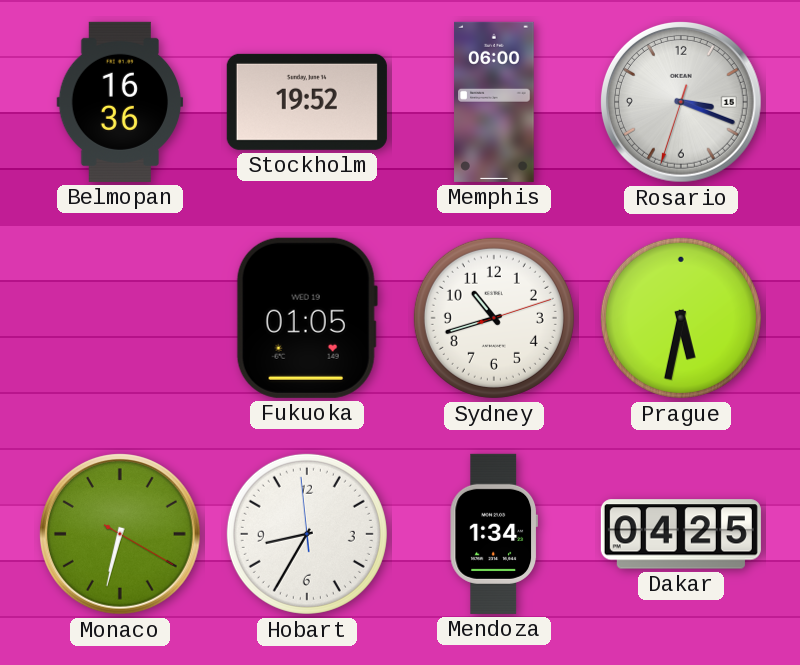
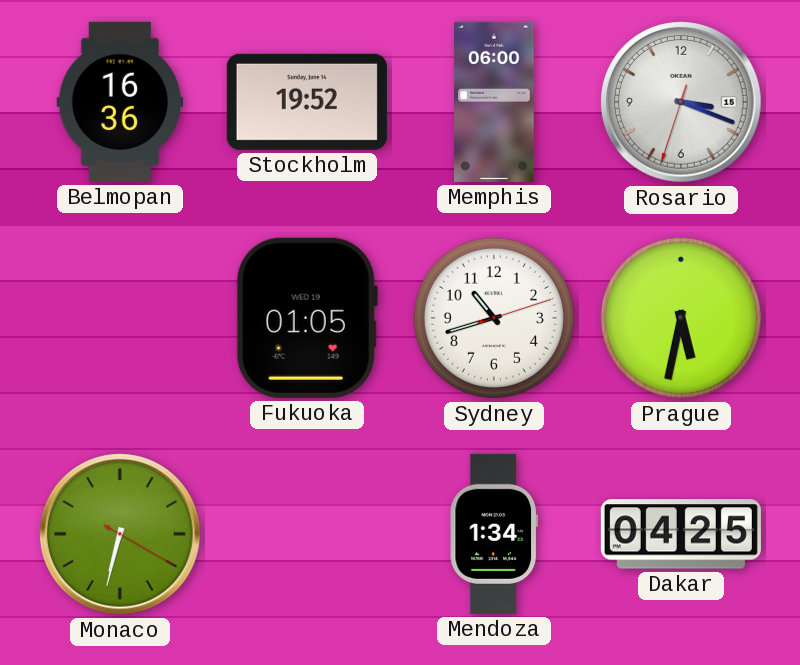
Hobart: 8:34 -> none
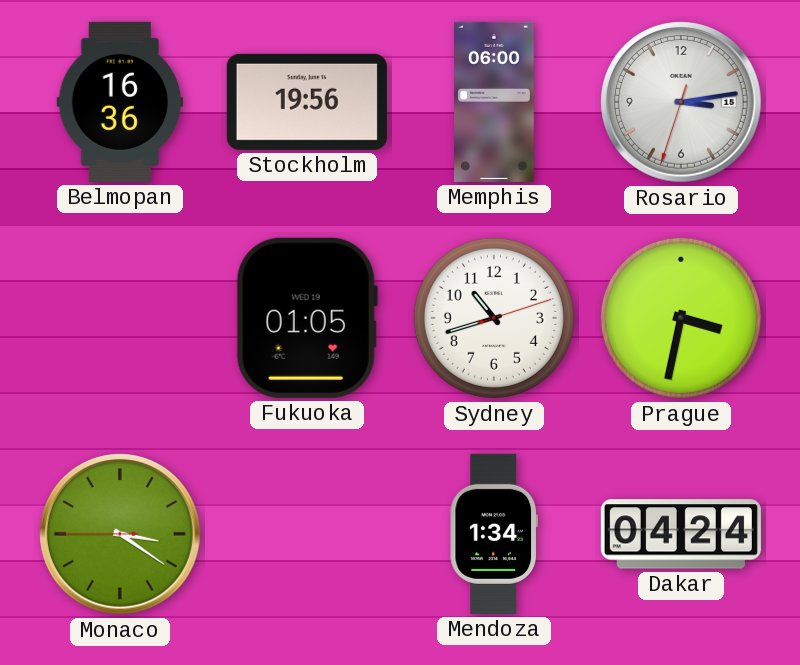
Stockholm: 19:52 -> 19:56
Rosario: 3:18 -> 3:13
Prague: 5:32 -> 3:32
Monaco: 6:32 -> 3:20
Dakar: 04:25 -> 04:24
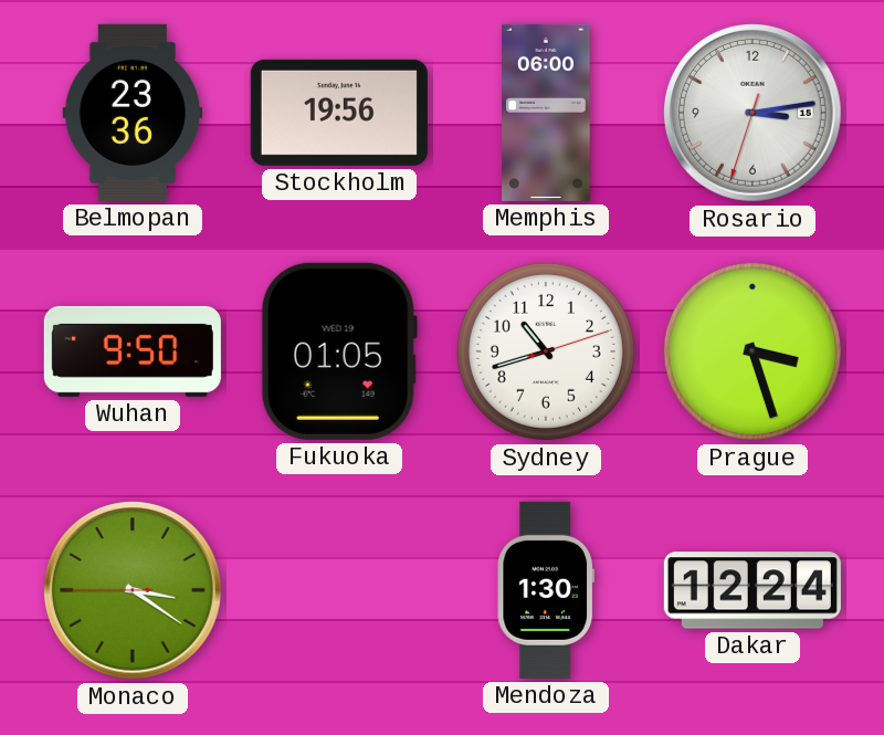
Belmopan: 16:36 -> 23:36
Wuhan: none -> 9:50
Prague: 3:32 -> 3:27
Mendoza: 1:34 -> 1:30
Dakar: 04:24 -> 12:24
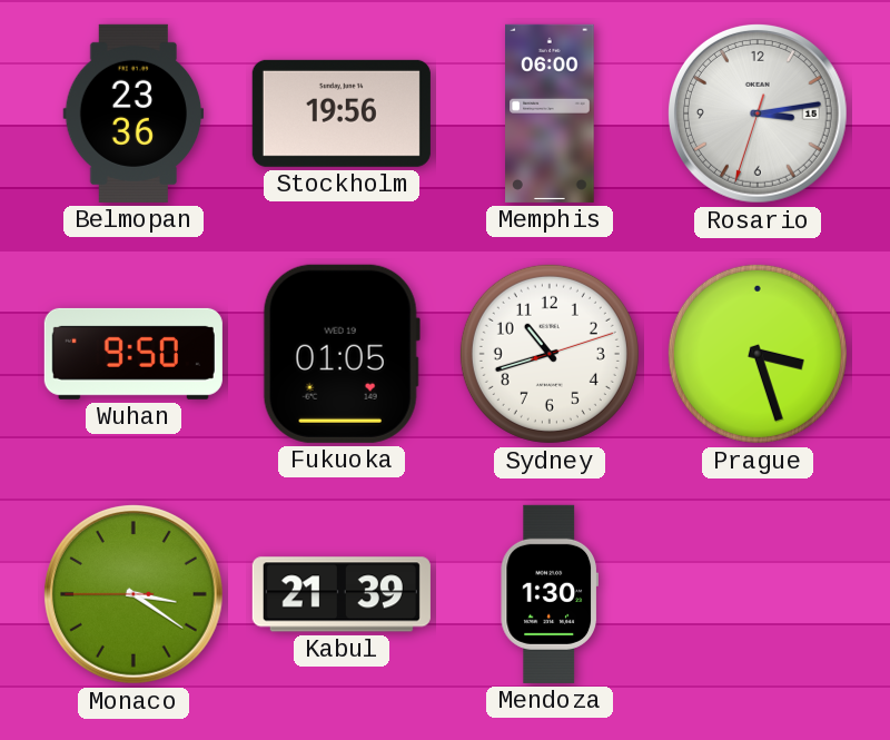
Kabul: none -> 21:39
Dakar: 12:24 -> none
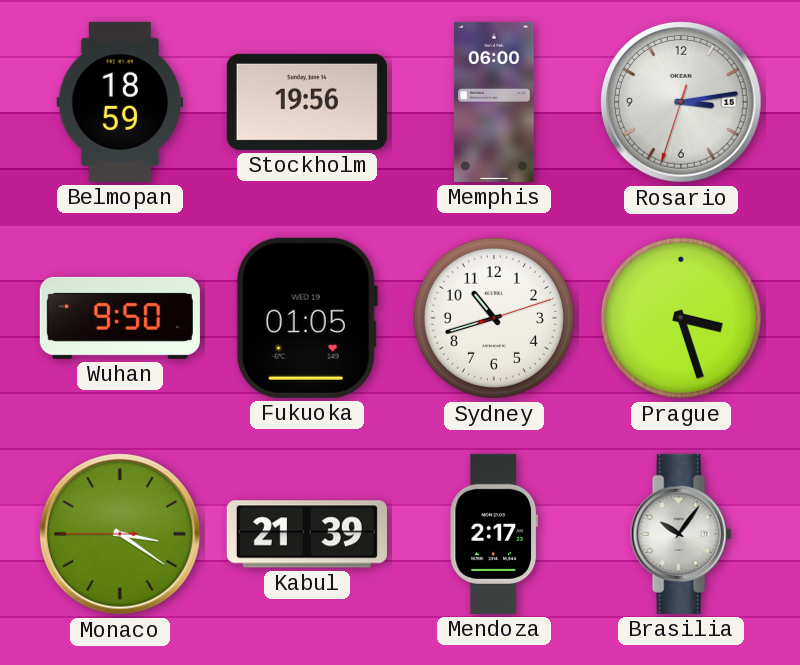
Belmopan: 23:36 -> 18:59
Mendoza: 1:30 -> 2:17
Brasilia: none -> 10:06
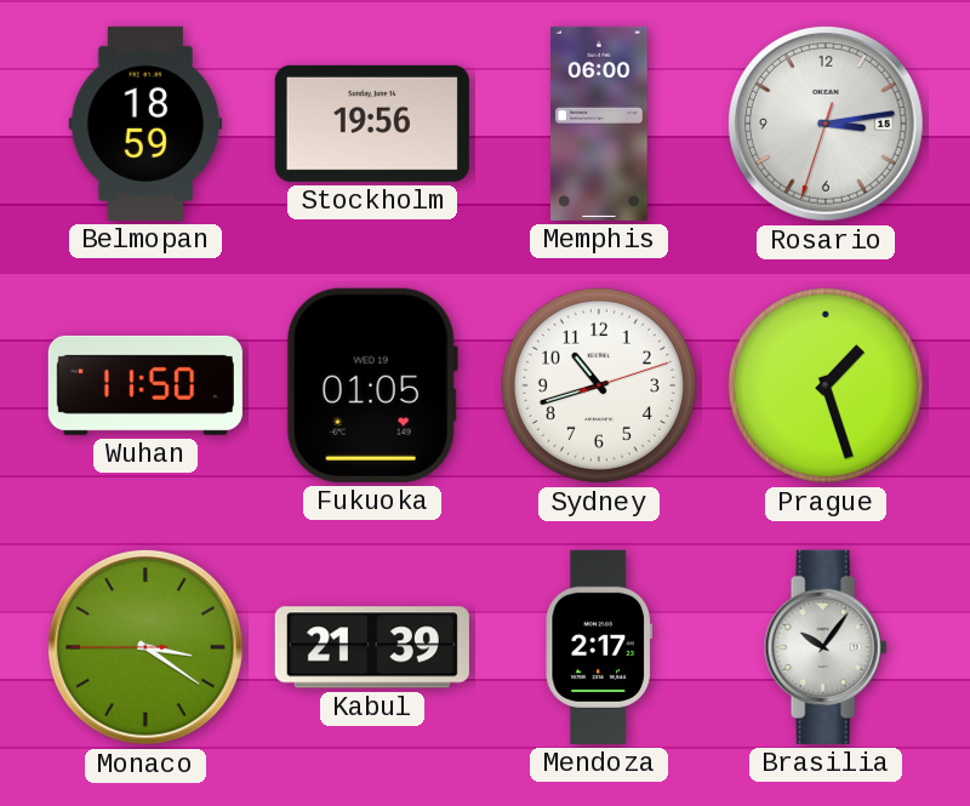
Wuhan: 9:50 -> 11:50
Prague: 3:27 -> 1:27
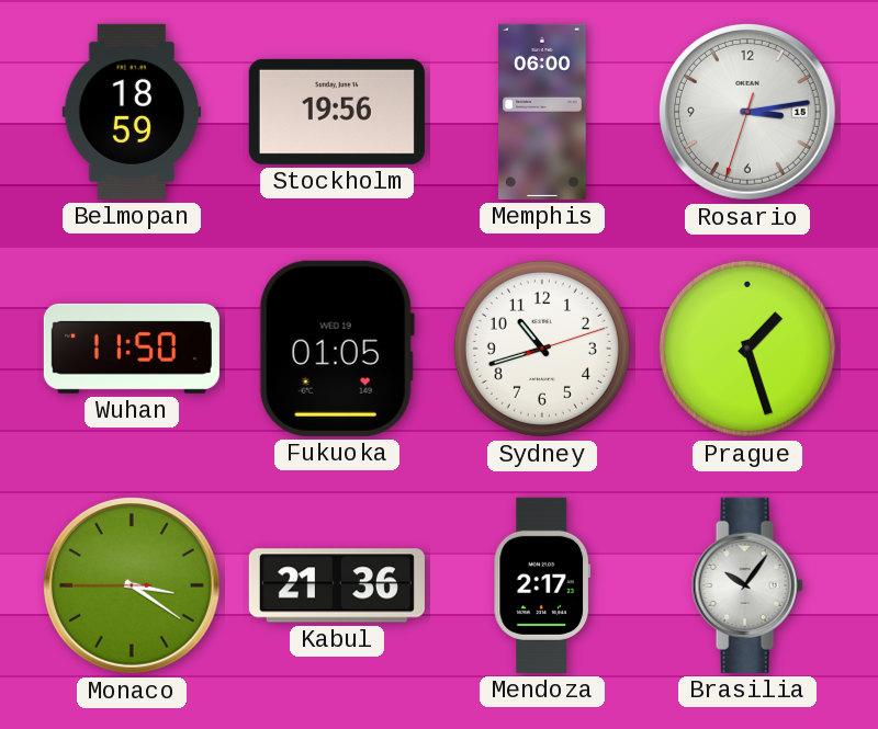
Kabul: 21:39 -> 21:36
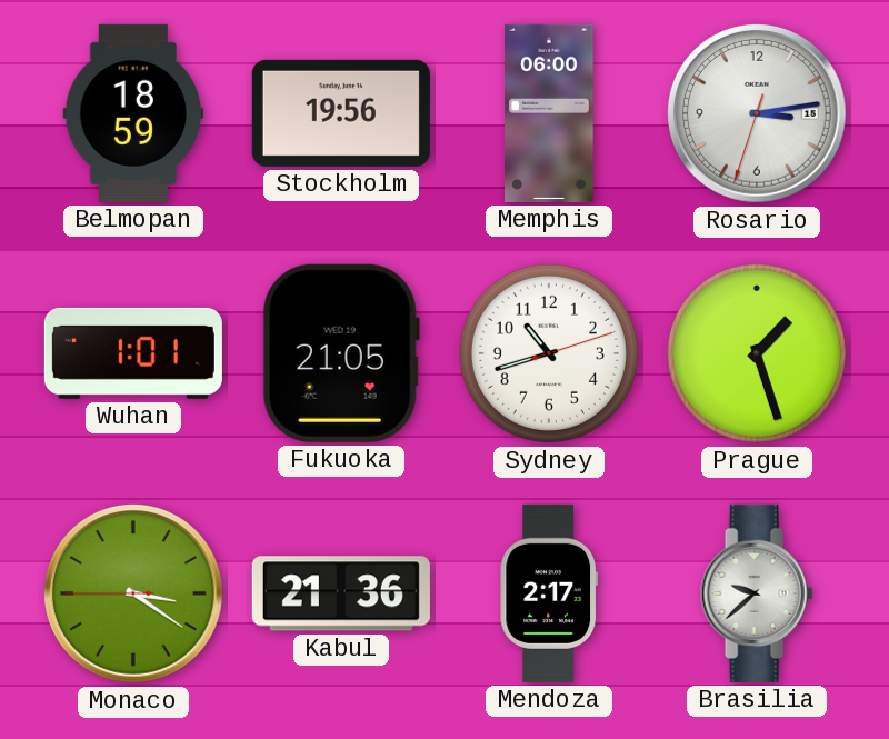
Wuhan: 11:50 -> 1:01
Fukuoka: 01:05 -> 21:05
Brasilia: 10:06 -> 9:38
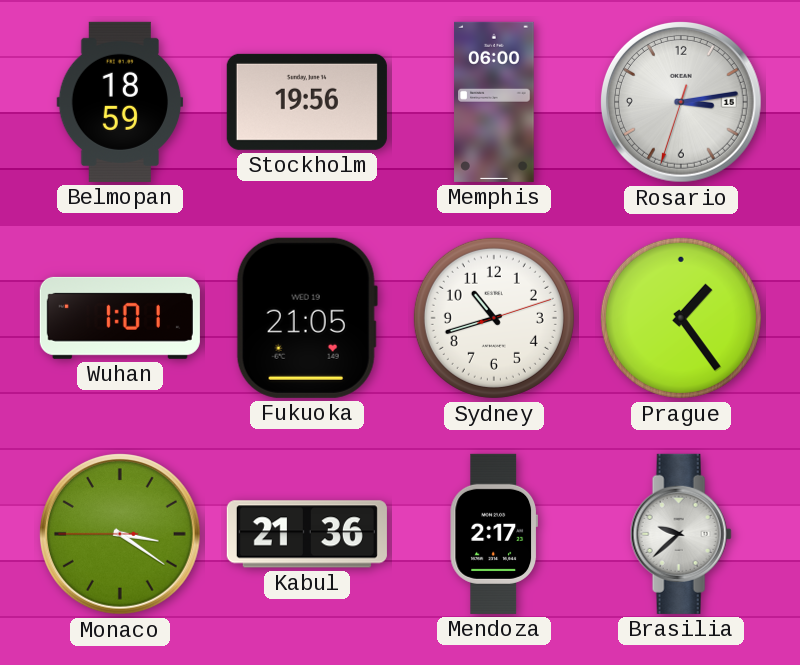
Prague: 1:27 -> 1:24
